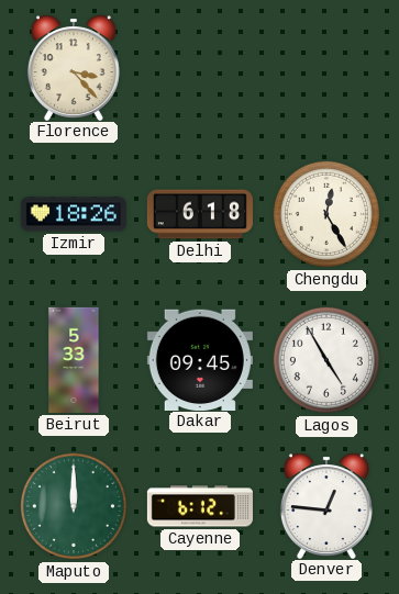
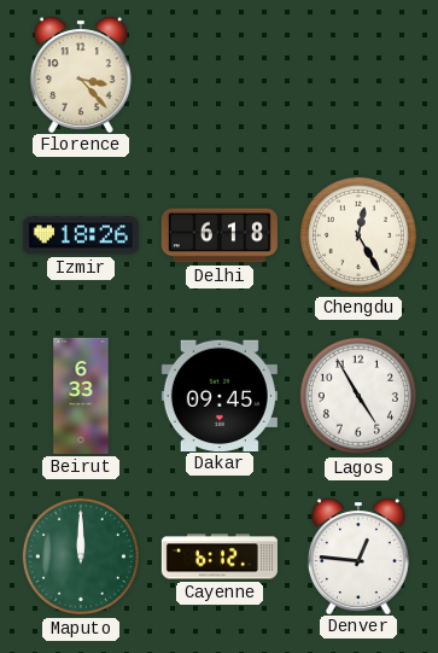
Beirut: 5:33 -> 6:33
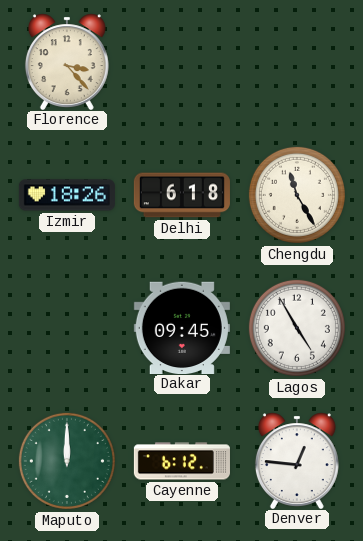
Chengdu: 12:25 -> 11:25
Beirut: 6:33 -> none
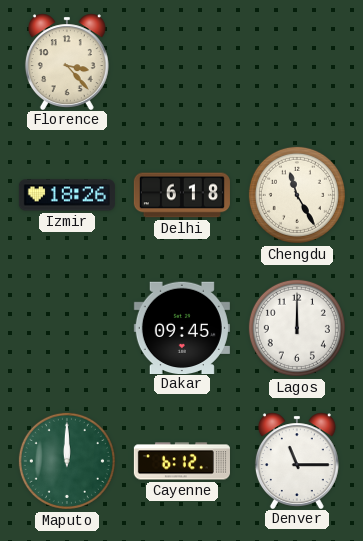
Lagos: 4:55 -> 12:00
Denver: 12:46 -> 11:15
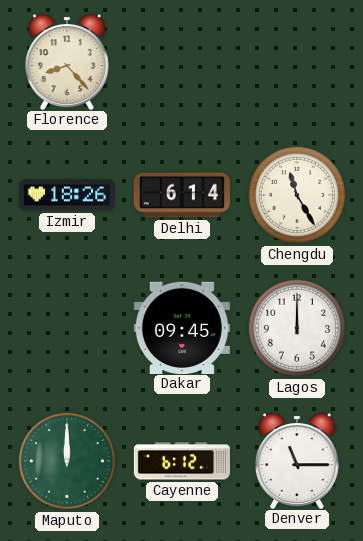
Florence: 3:23 -> 8:23
Delhi: 6:18 -> 6:14
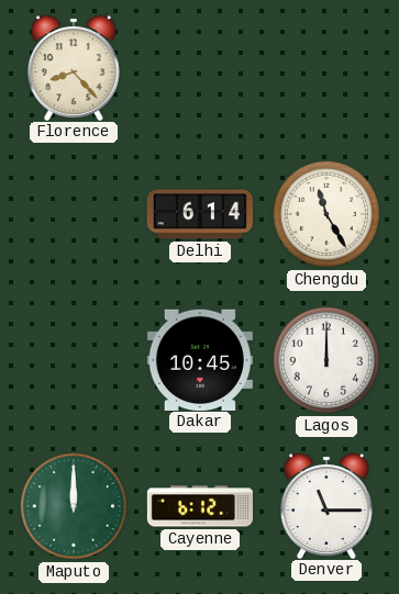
Izmir: 18:26 -> none
Dakar: 09:45 -> 10:45
